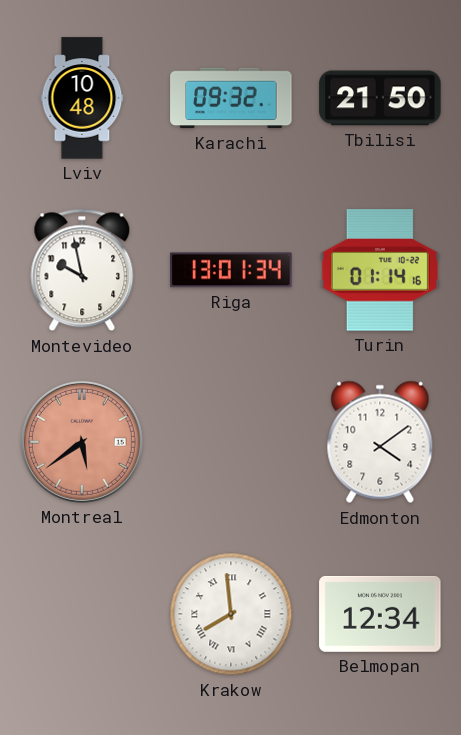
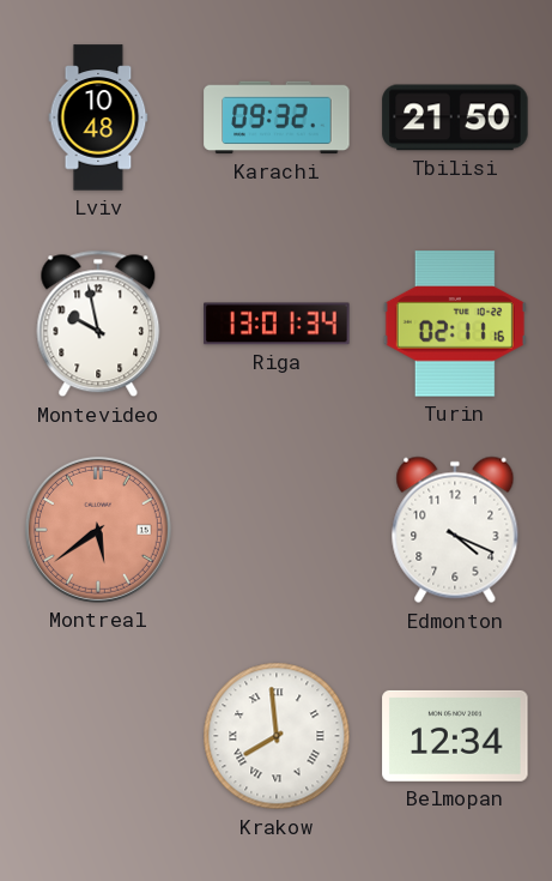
Turin: 01:14 -> 02:11
Edmonton: 4:09 -> 4:19
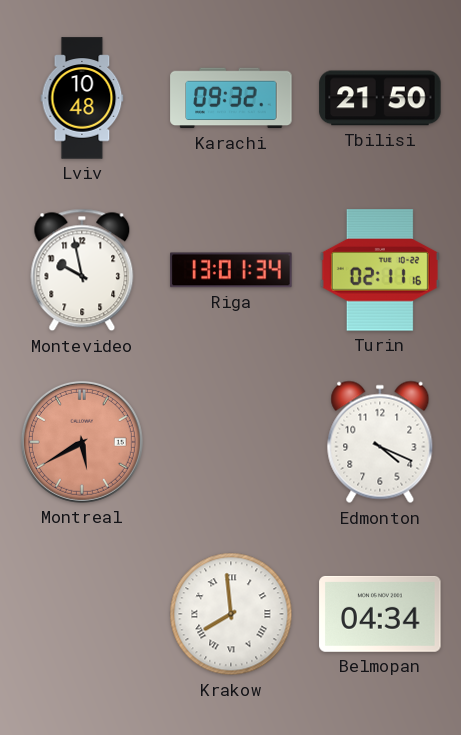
Montreal: 5:39 -> 5:40
Belmopan: 12:34 -> 04:34
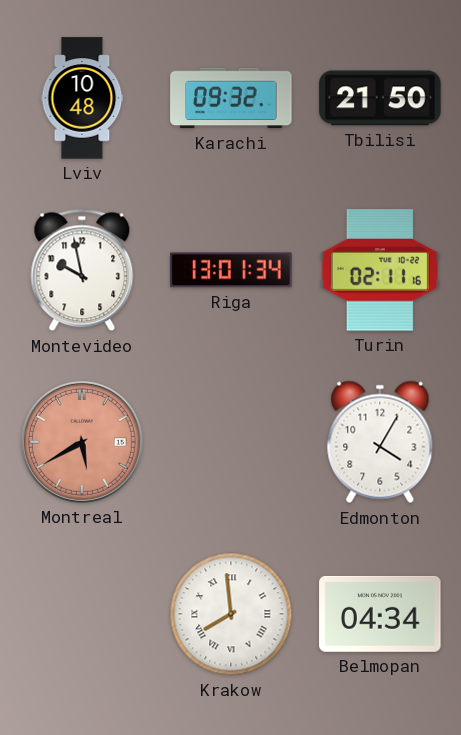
Edmonton: 4:19 -> 4:05
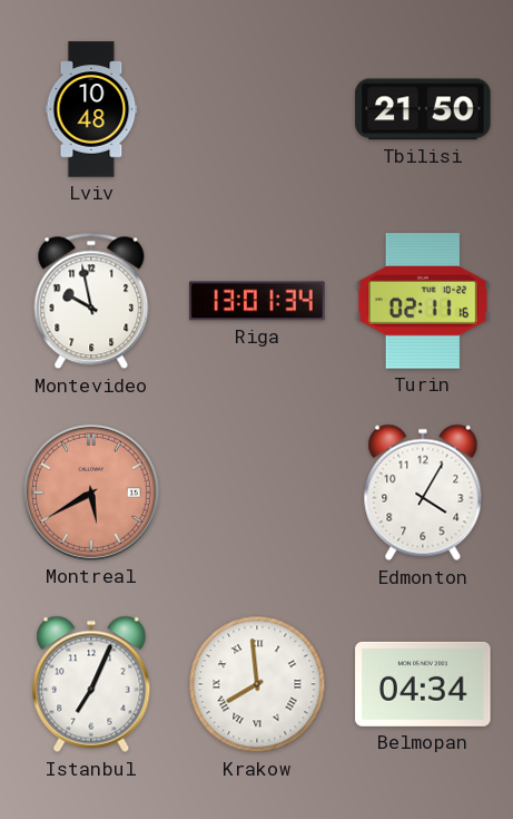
Karachi: 09:32 -> none
Istanbul: none -> 7:04
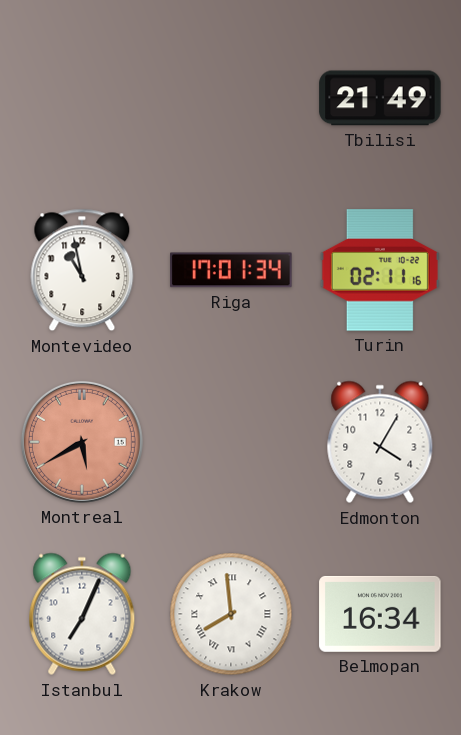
Lviv: 10:48 -> none
Tbilisi: 21:50 -> 21:49
Montevideo: 9:58 -> 10:58
Riga: 13:01 -> 17:01
Belmopan: 04:34 -> 16:34
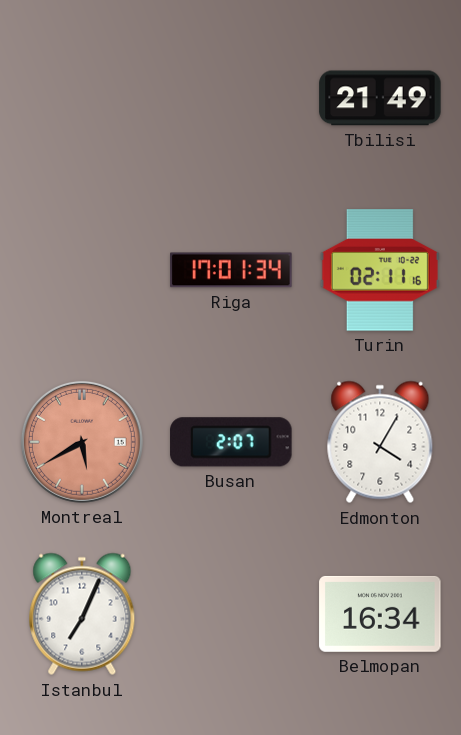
Montevideo: 10:58 -> none
Busan: none -> 2:07
Krakow: 7:59 -> none
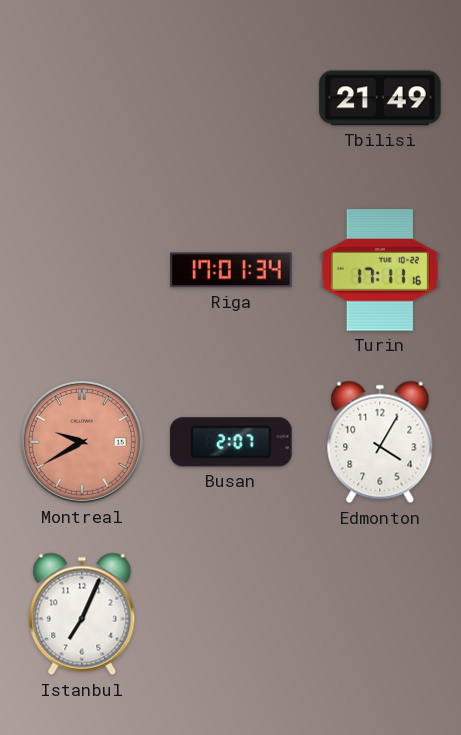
Turin: 02:11 -> 17:11
Montreal: 5:40 -> 9:40
Belmopan: 16:34 -> none
